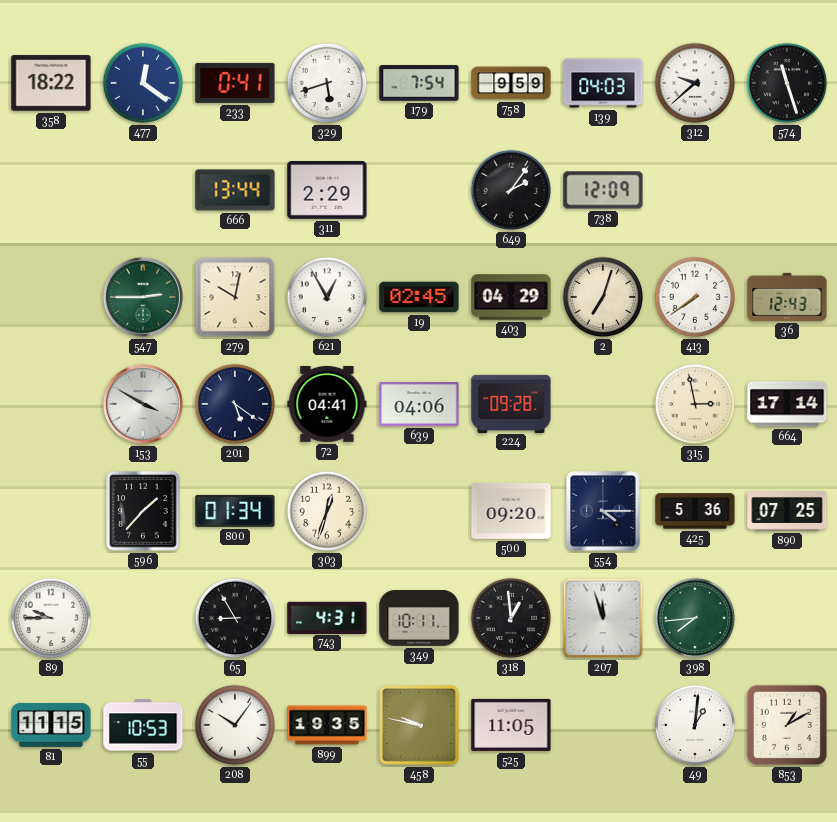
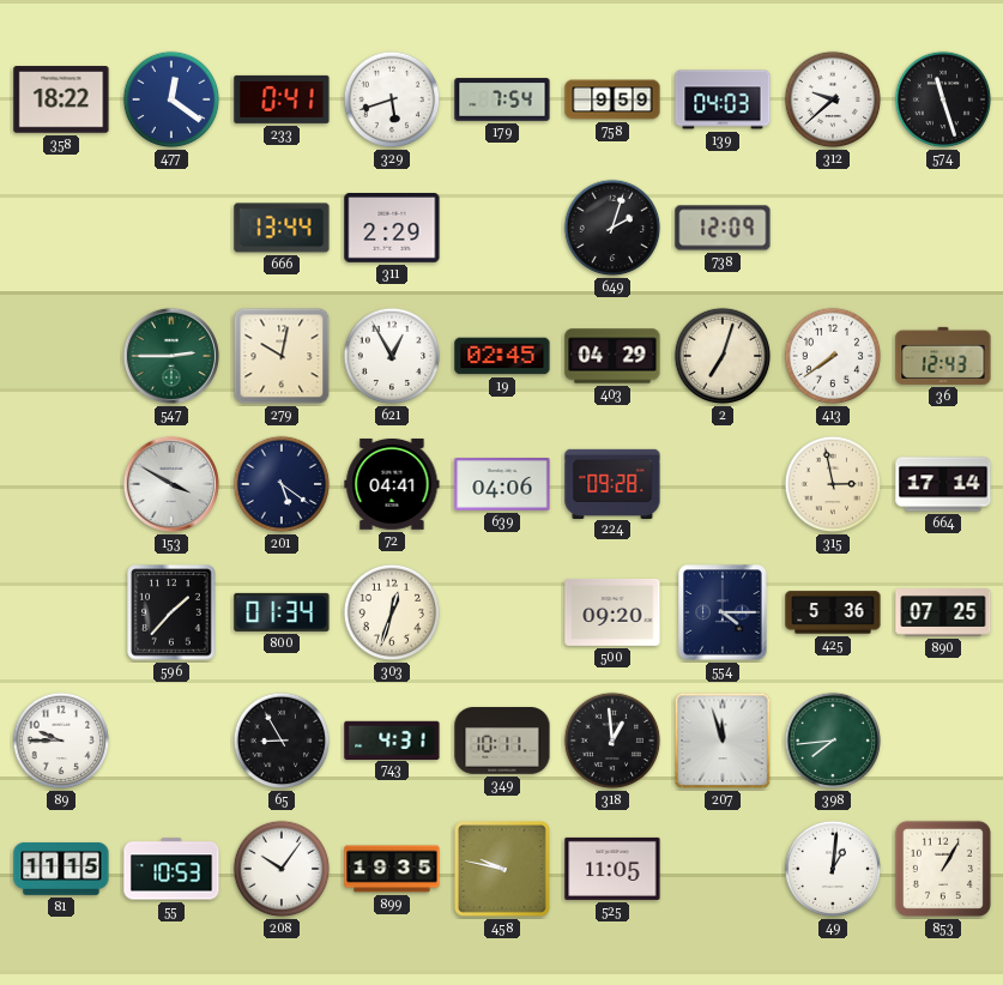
649: 2:06 -> 2:03
853: 1:10 -> 1:05
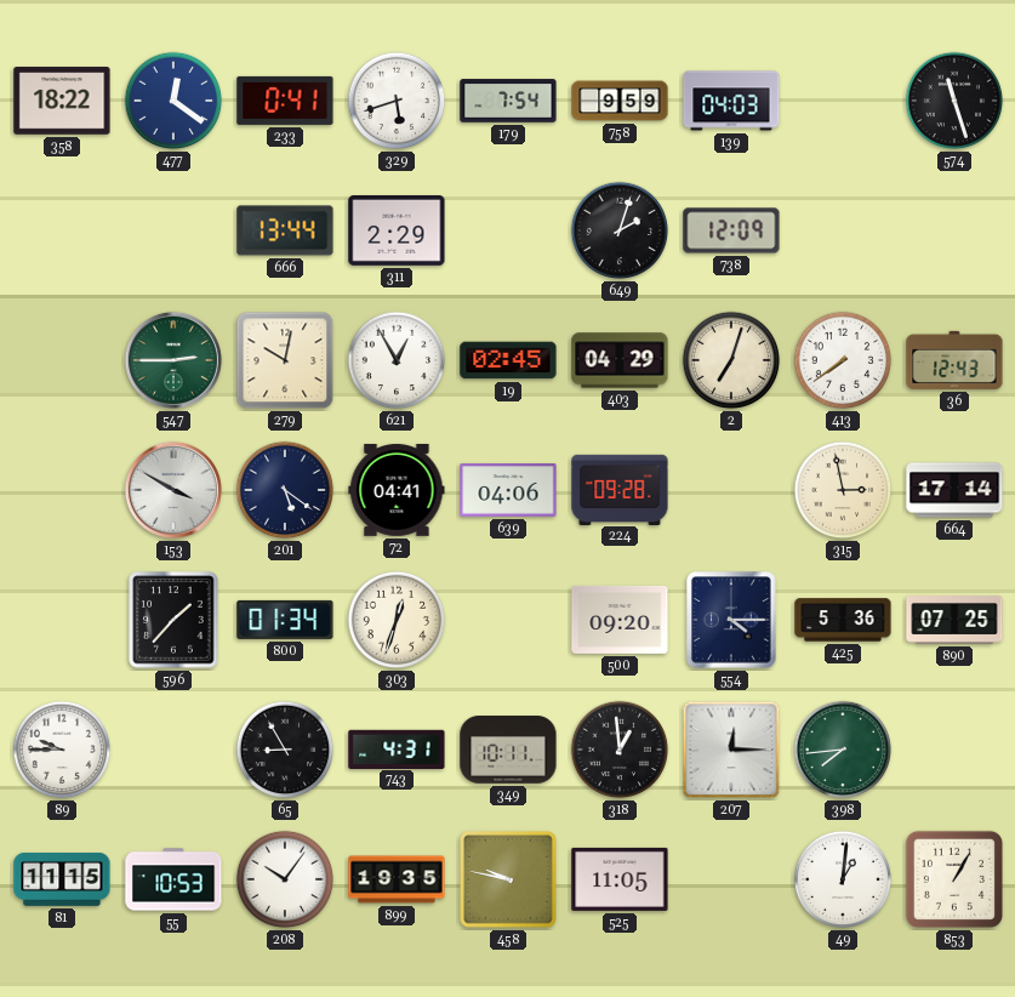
312: 9:38 -> none
207: 11:57 -> 12:15
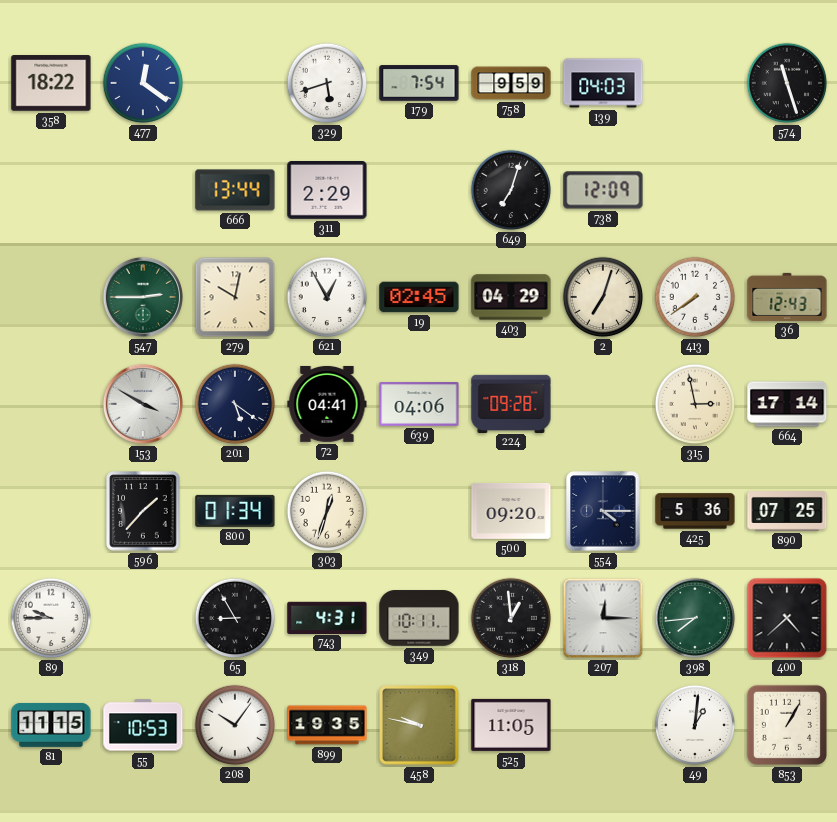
233: 0:41 -> none
649: 2:03 -> 7:03
400: none -> 4:38
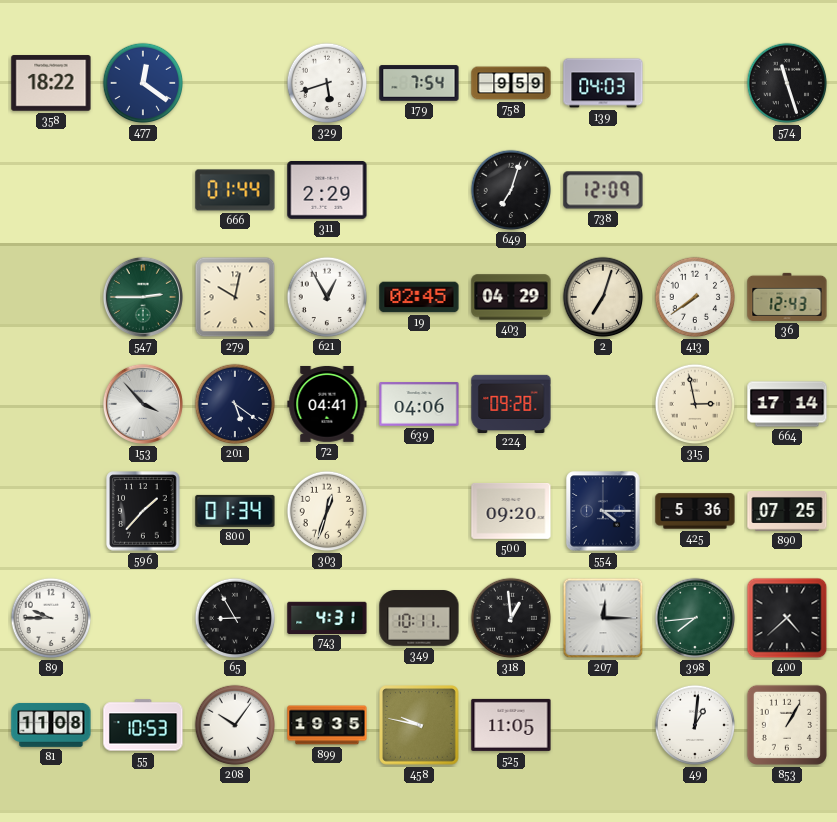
666: 13:44 -> 01:44
153: 3:50 -> 3:53
81: 11:15 -> 11:08
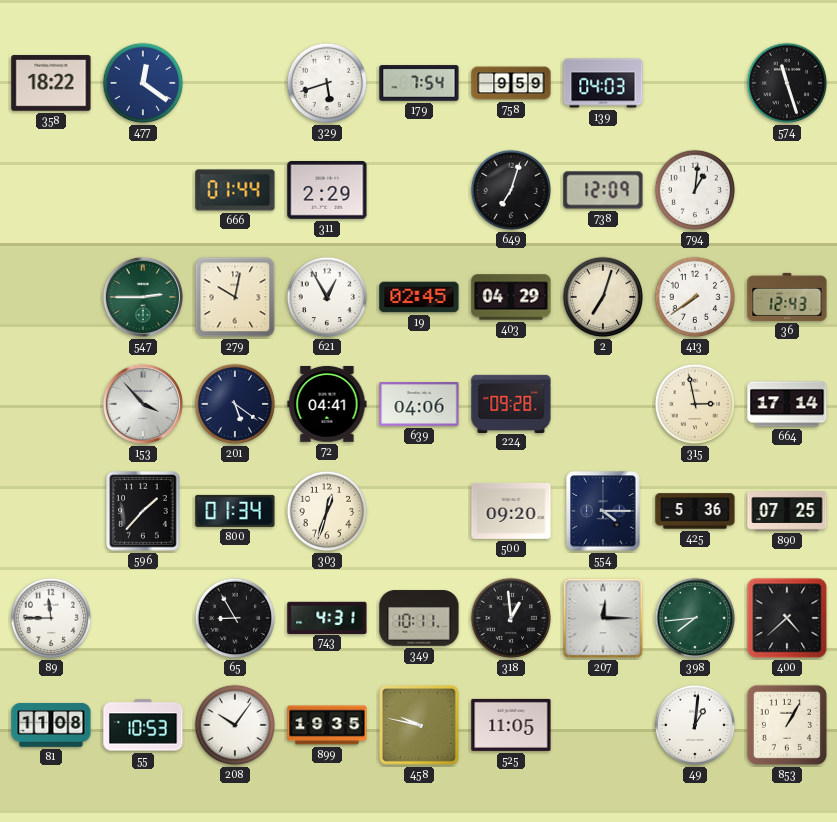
794: none -> 1:01
89: 9:45 -> 11:45
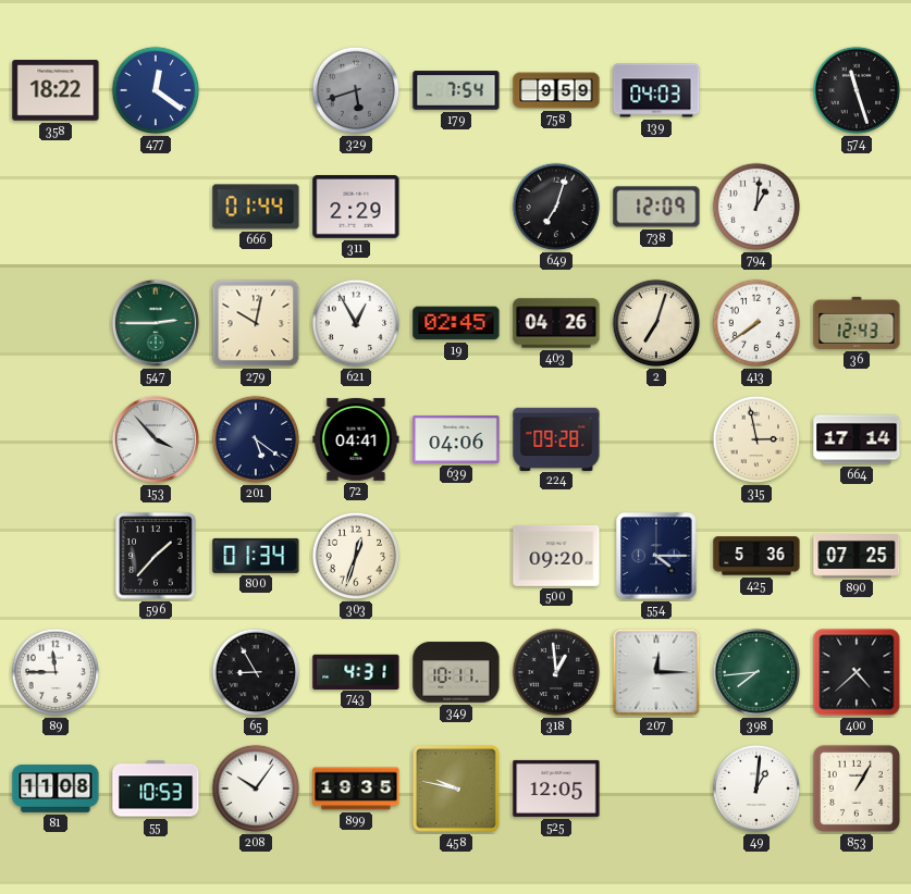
329 dial: white -> grey
403: 04:29 -> 04:26
525: 11:05 -> 12:05
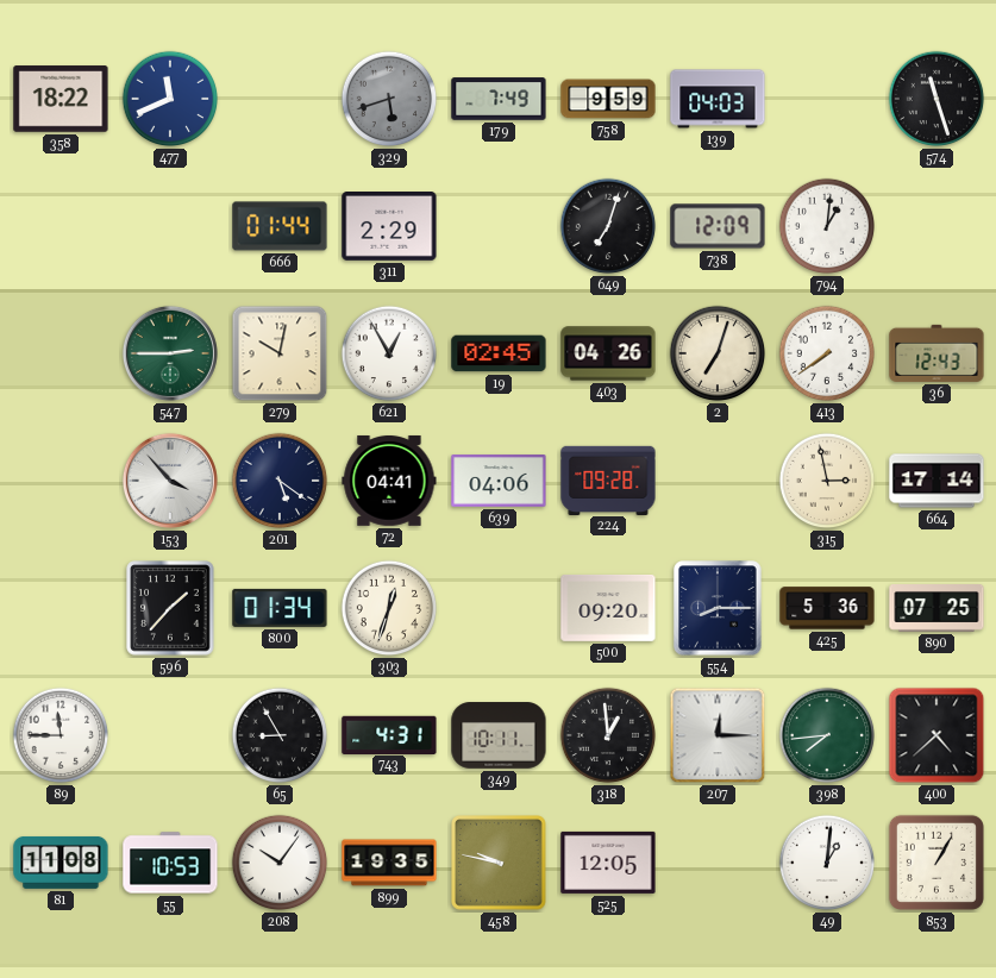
477: 12:21 -> 11:41
179: 7:54 -> 7:49
554: 4:15 -> 8:15
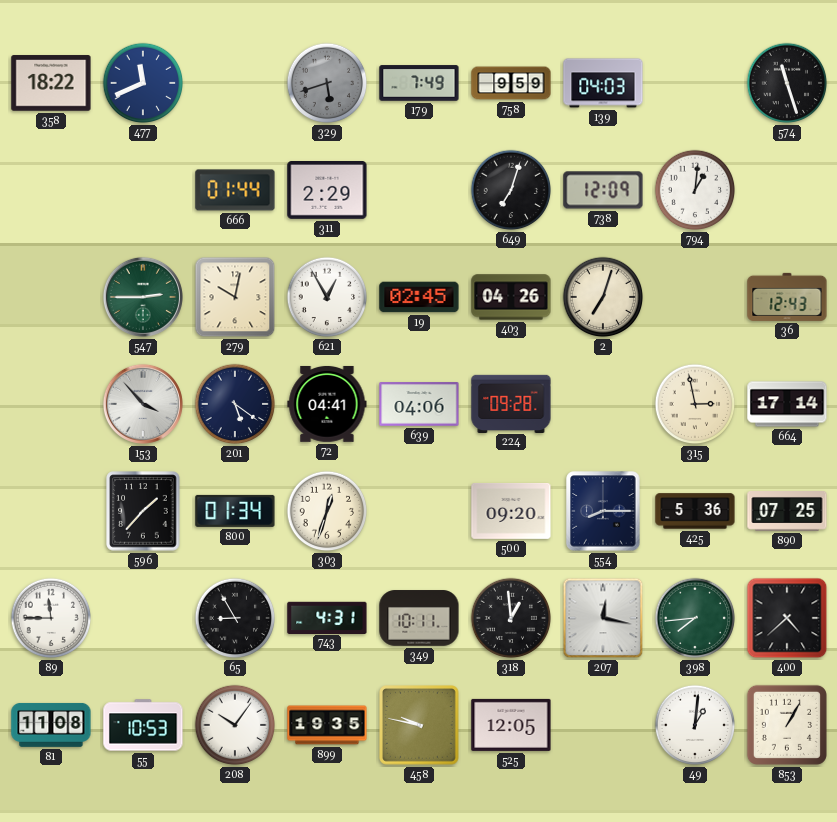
413: 7:39 -> none
207: 12:15 -> 12:17
